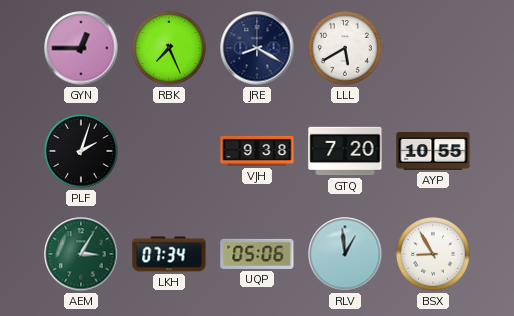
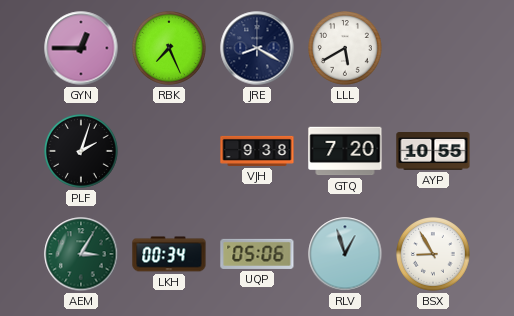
LKH: 07:34 -> 00:34
RLV: 12:59 -> 12:57
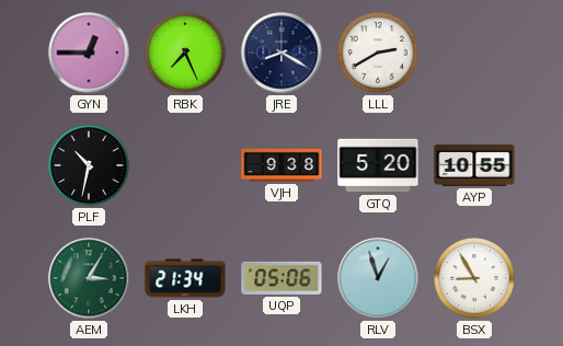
LLL: 5:40 -> 2:40
PLF: 2:03 -> 10:32
GTQ: 7:20 -> 5:20
LKH: 00:34 -> 21:34
